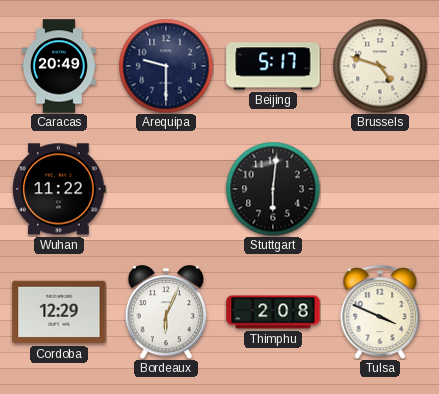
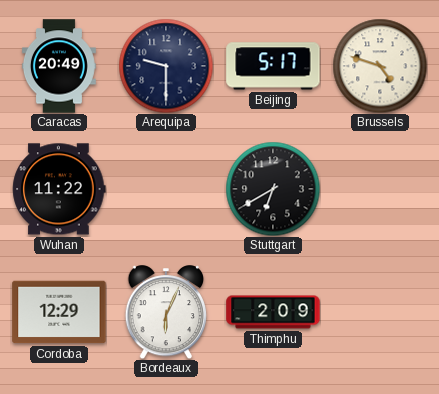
Stuttgart: 6:01 -> 6:40
Thimphu: 2:08 -> 2:09
Tulsa: 3:49 -> none
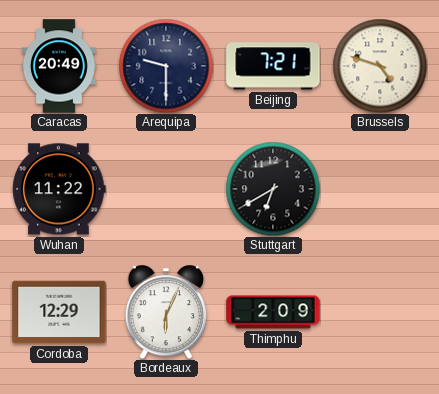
Beijing: 5:17 -> 7:21
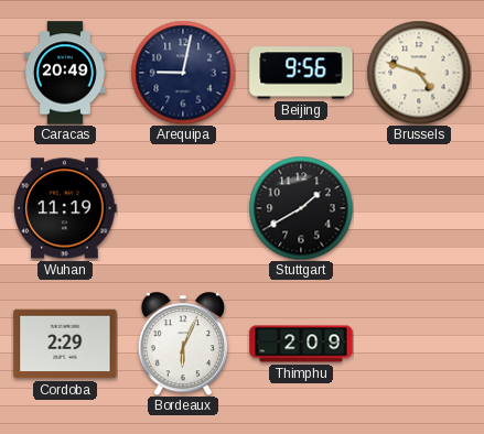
Arequipa: 9:30 -> 9:02
Beijing: 7:21 -> 9:56
Wuhan: 11:22 -> 11:19
Stuttgart: 6:40 -> 1:40
Cordoba: 12:29 -> 2:29
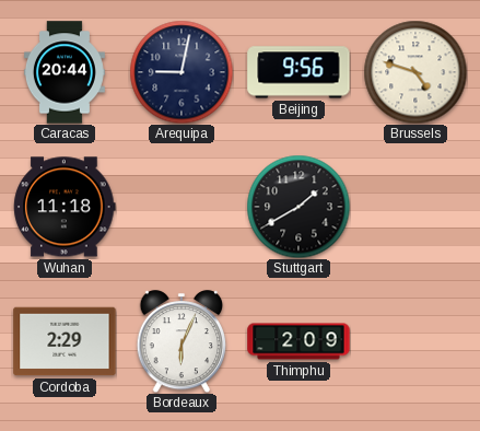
Caracas: 20:49 -> 20:44
Wuhan: 11:19 -> 11:18
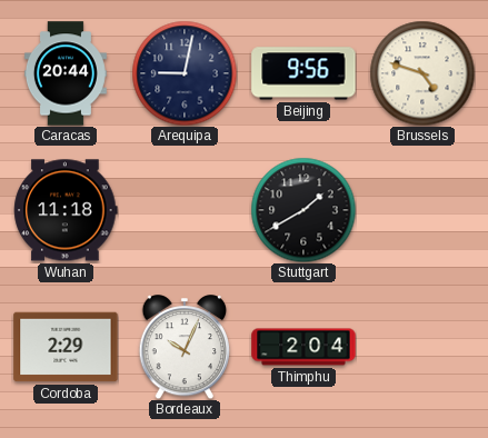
Bordeaux: 6:04 -> 10:04
Thimphu: 2:09 -> 2:04
